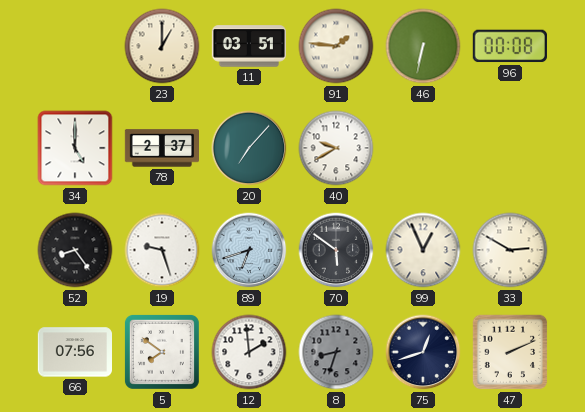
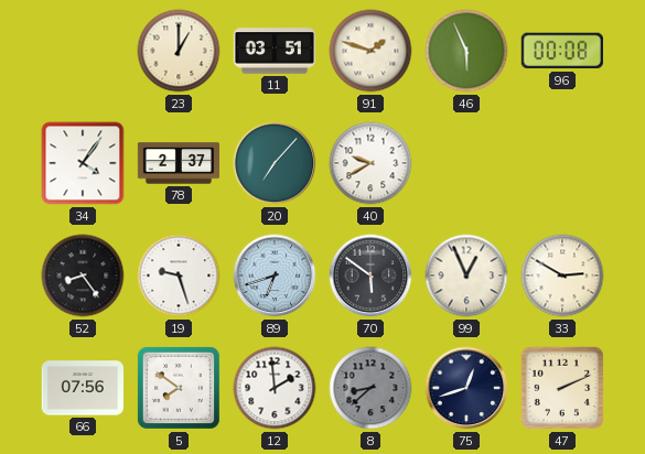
91: 1:46 -> 1:48
46: 6:32 -> 5:56
34: 5:00 -> 4:06
8: 8:33 -> 8:38
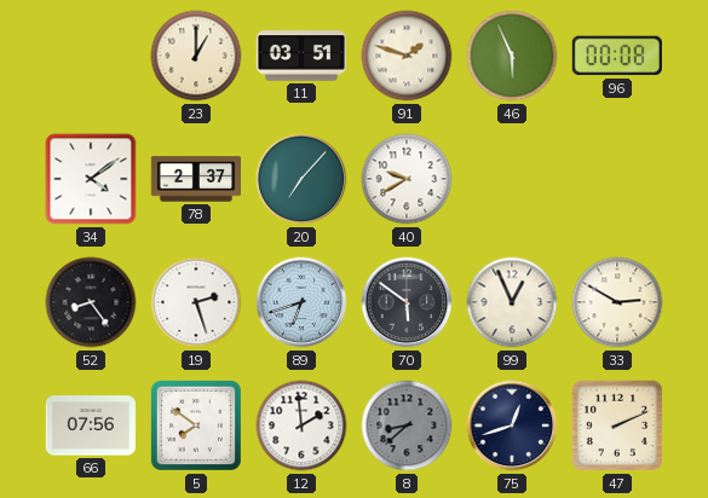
34: 4:06 -> 4:09
19: 9:27 -> 2:27
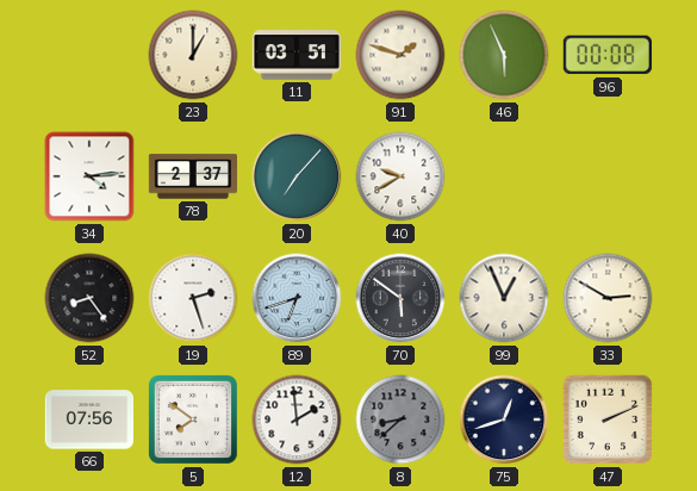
34: 4:09 -> 4:14
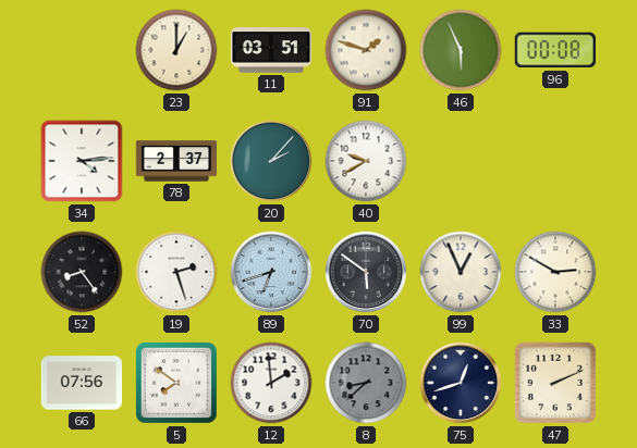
20: 7:07 -> 2:07
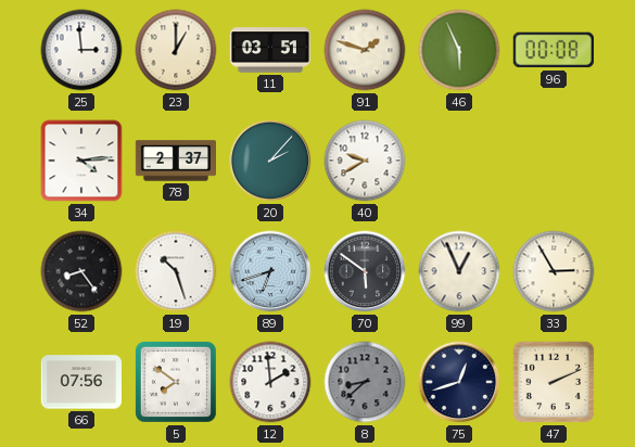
25: none -> 2:59
19: 2:27 -> 10:27
33: 2:50 -> 2:55
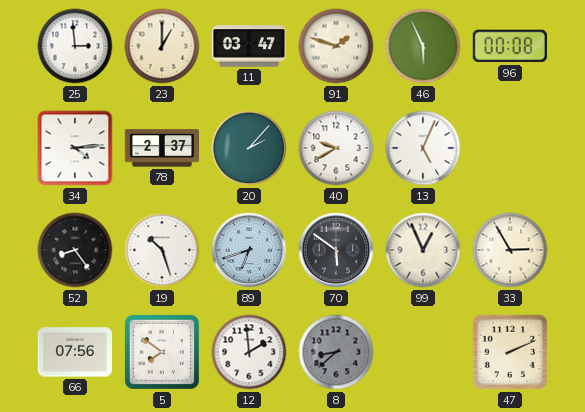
11: 03:51 -> 03:47
13: none -> 5:04
75: 12:42 -> none
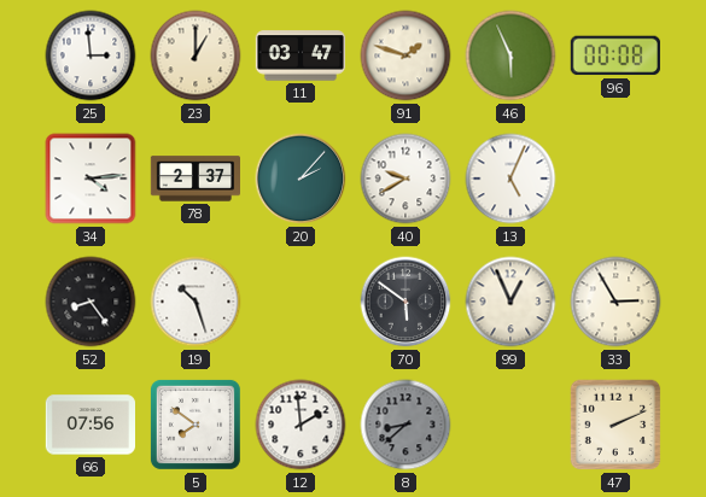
89: 6:42 -> none
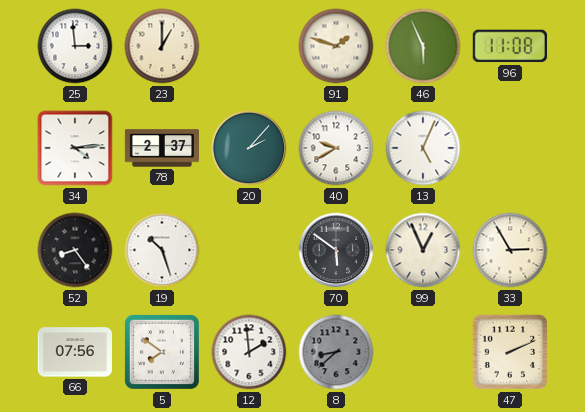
11: 03:47 -> none
96: 00:08 -> 11:08
